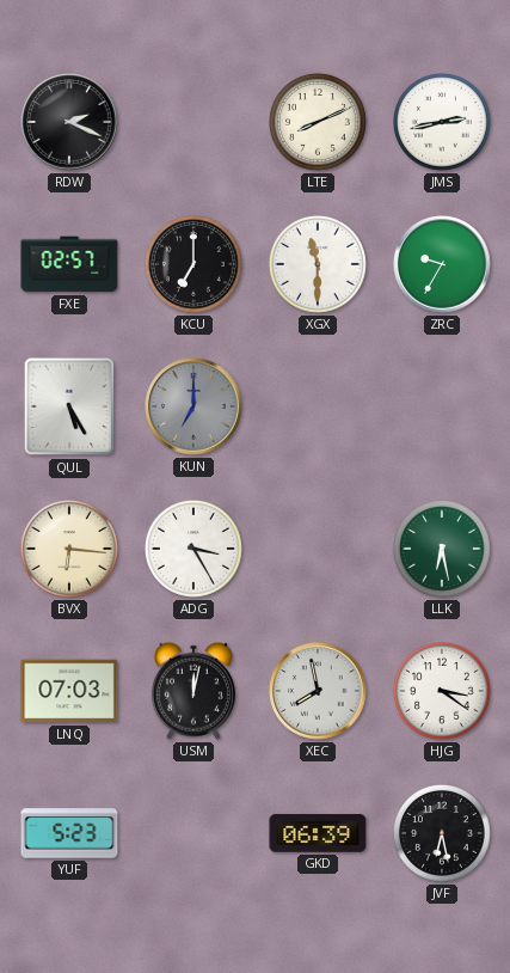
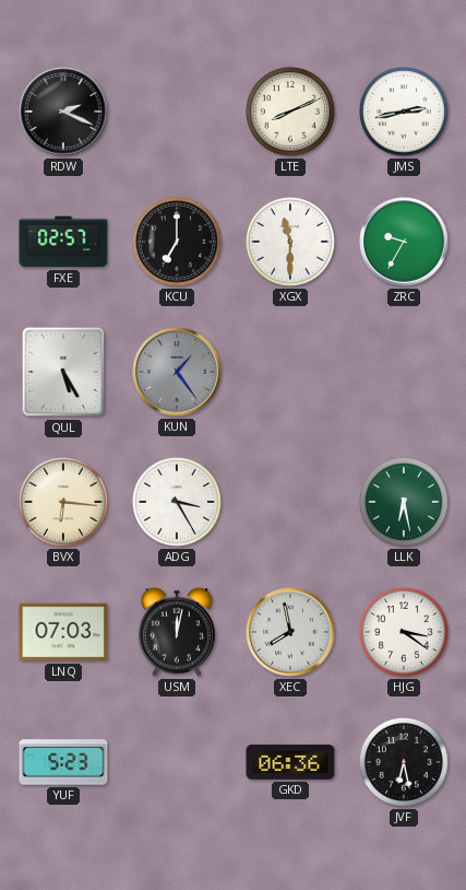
KUN: 7:00 -> 1:24
GKD: 06:39 -> 06:36
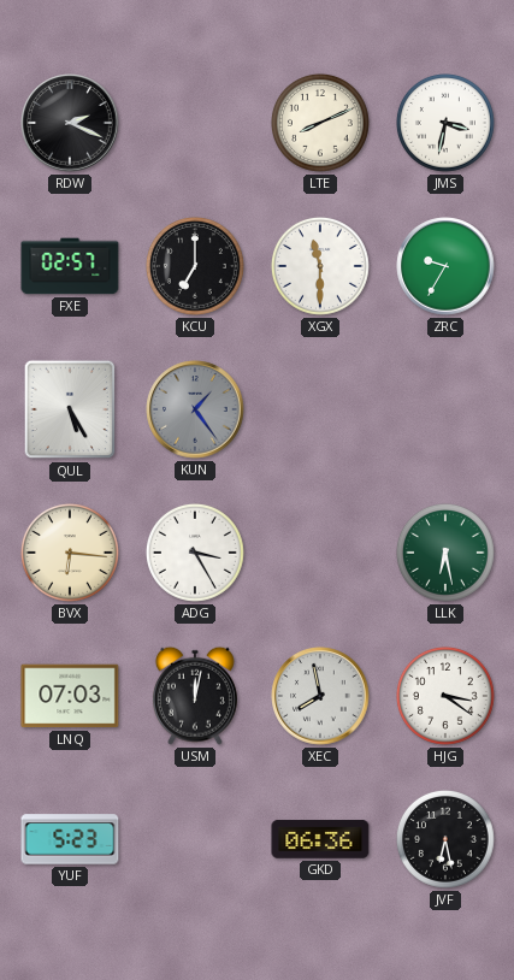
JMS: 2:43 -> 3:32
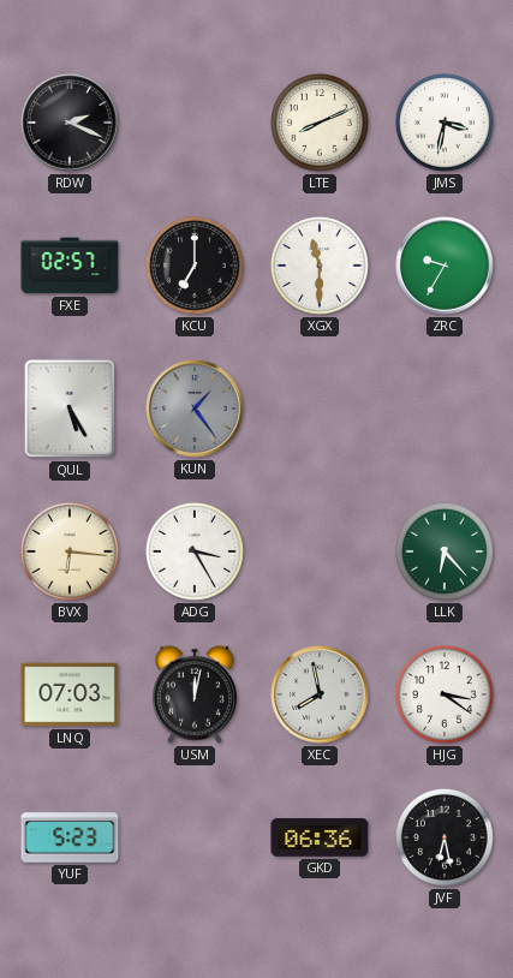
LLK: 6:28 -> 6:23
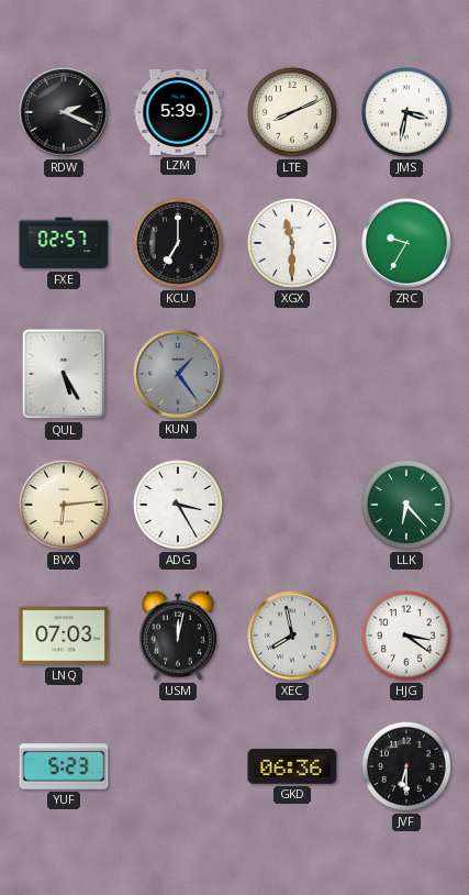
LZM: none -> 5:39
BVX: 6:16 -> 6:14
JVF: 6:28 -> 6:30
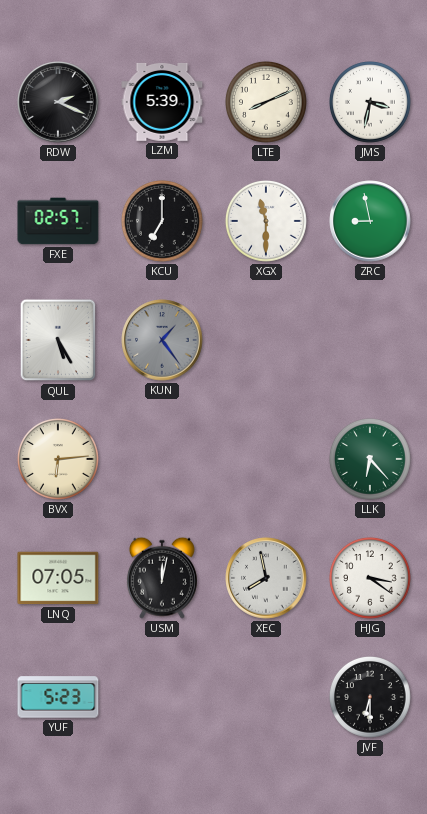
ZRC: 9:35 -> 8:58
ADG: 3:25 -> none
LNQ: 07:03 -> 07:05
GKD: 06:36 -> none
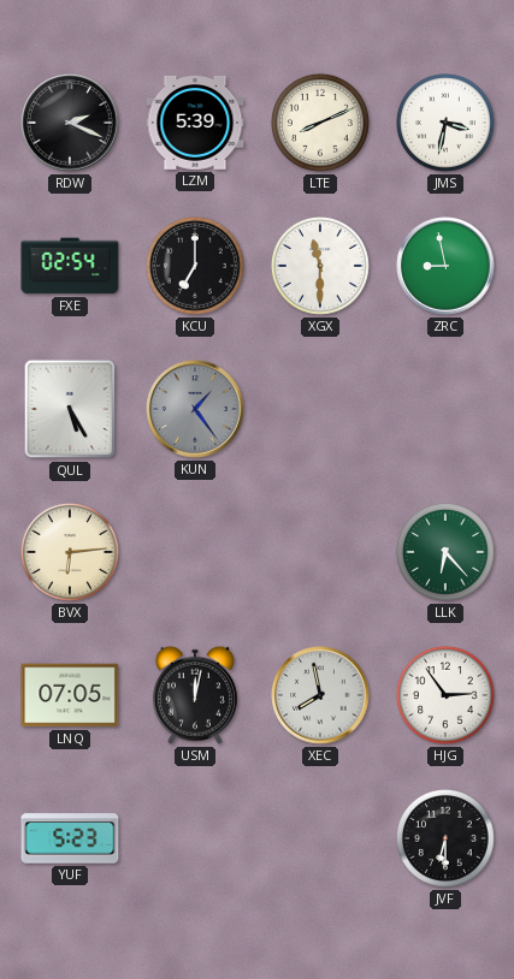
FXE: 02:57 -> 02:54
HJG: 3:21 -> 2:54
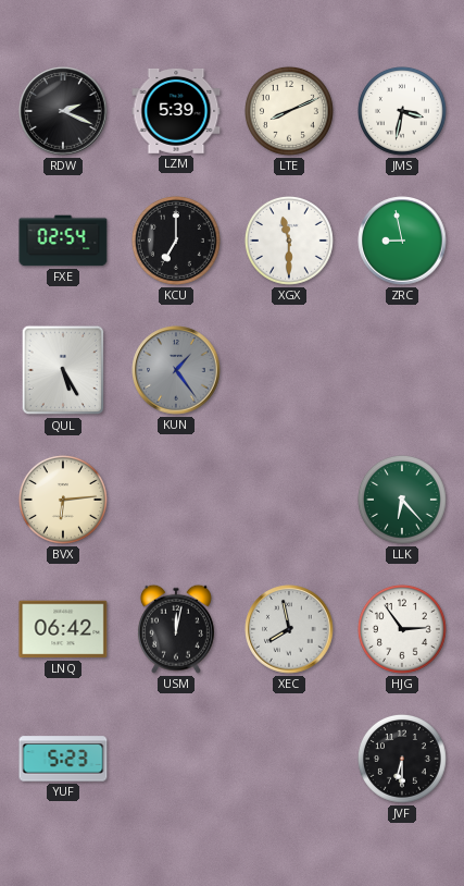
LNQ: 07:05 -> 06:42
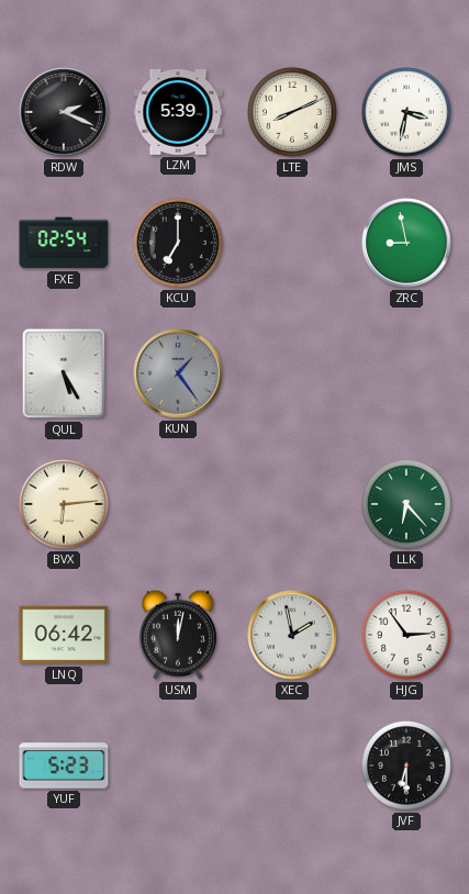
XGX: 11:30 -> none
XEC: 7:58 -> 1:58
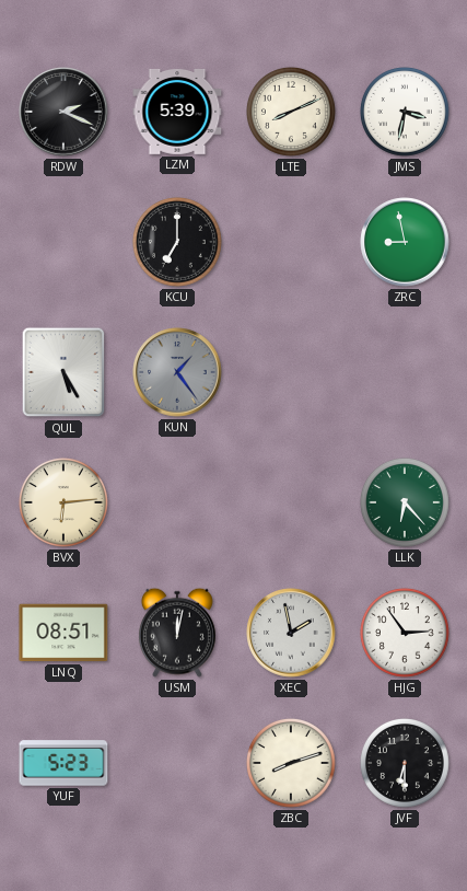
FXE: 02:54 -> none
LNQ: 06:42 -> 08:51
ZBC: none -> 8:12
